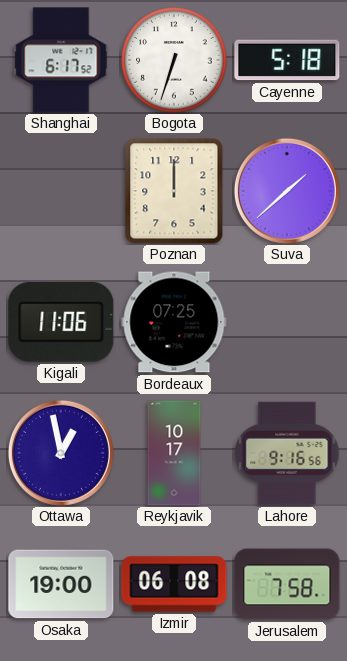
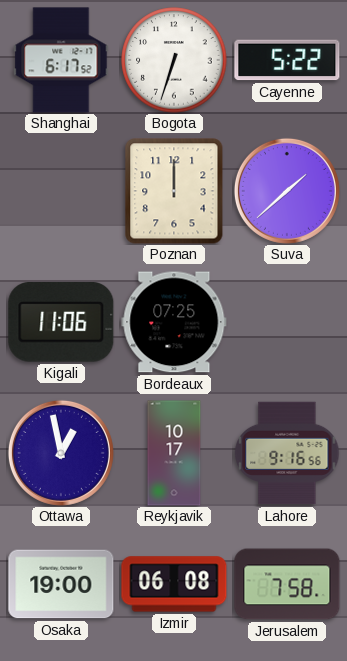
Cayenne: 5:18 -> 5:22
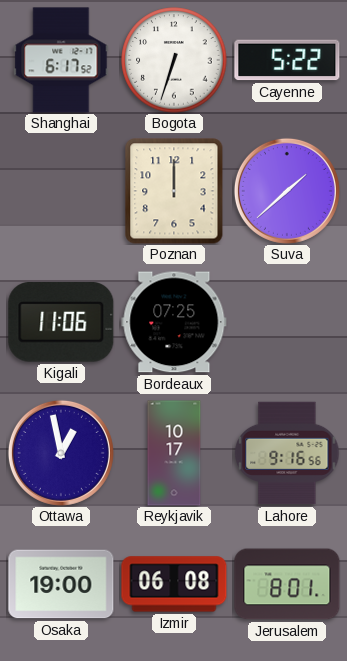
Jerusalem: 7:58 -> 8:01
